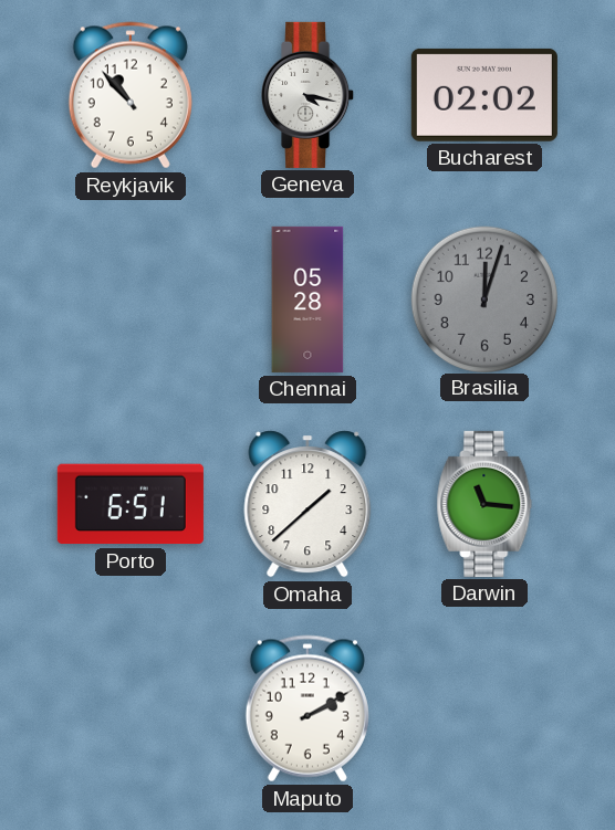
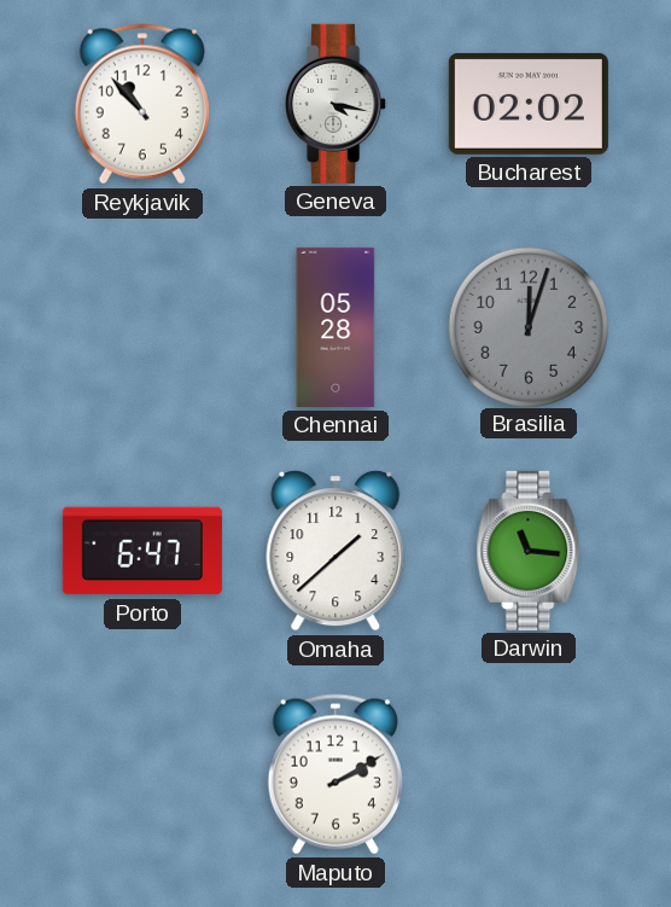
Porto: 6:51 -> 6:47
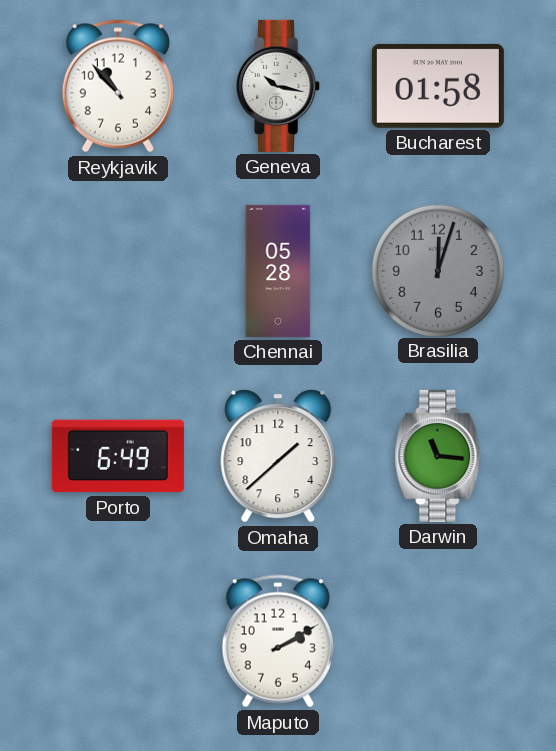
Geneva: 4:17 -> 10:17
Bucharest: 02:02 -> 01:58
Porto: 6:47 -> 6:49
